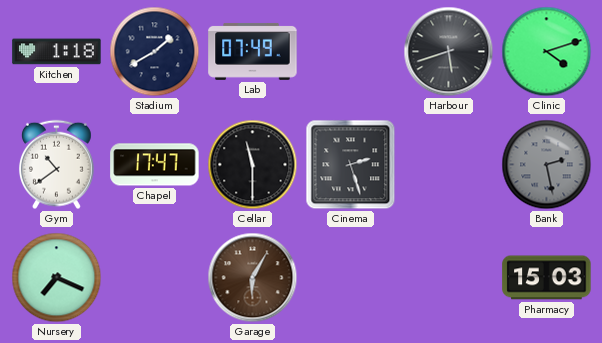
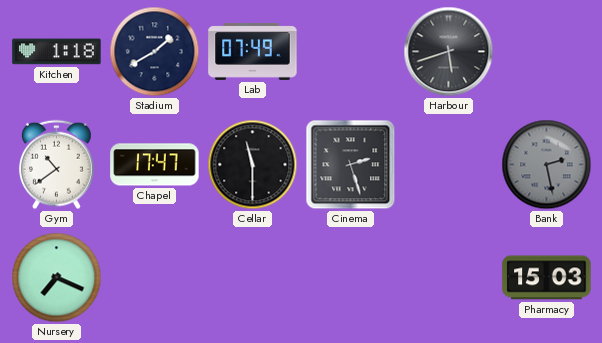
Clinic: 4:12 -> none
Garage: 6:05 -> none
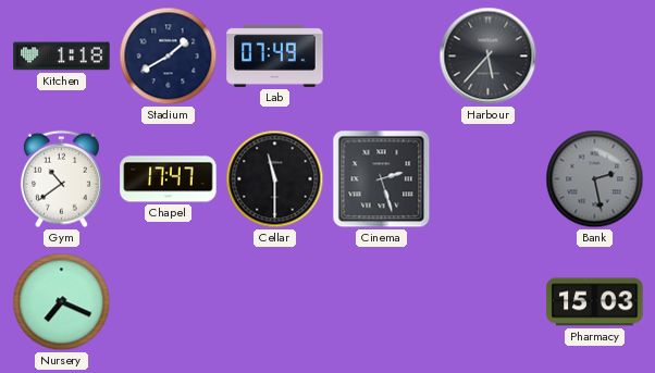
Harbour: 5:42 -> 5:37
